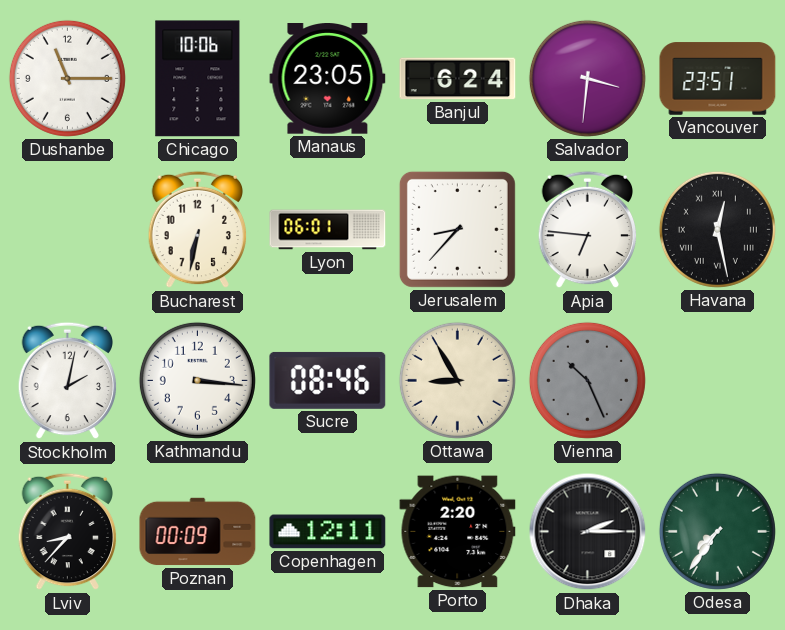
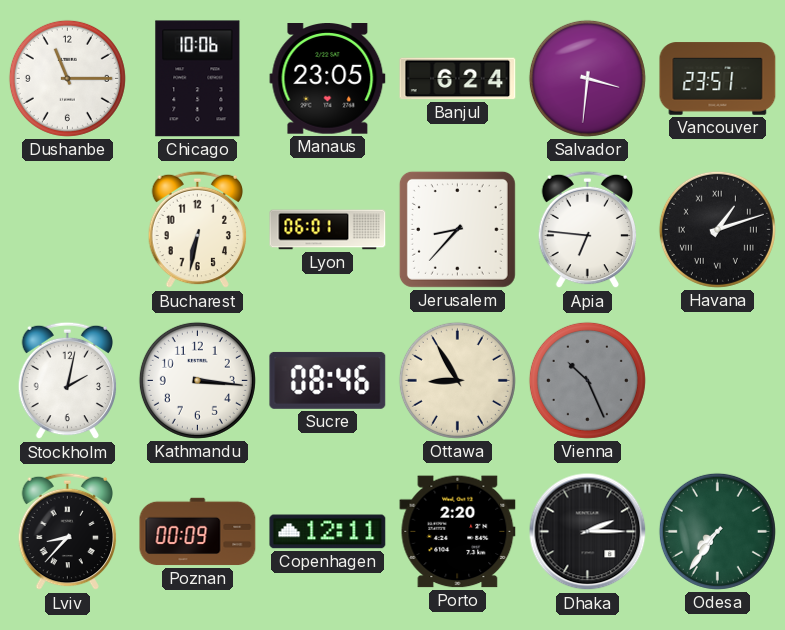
Havana: 12:28 -> 1:12
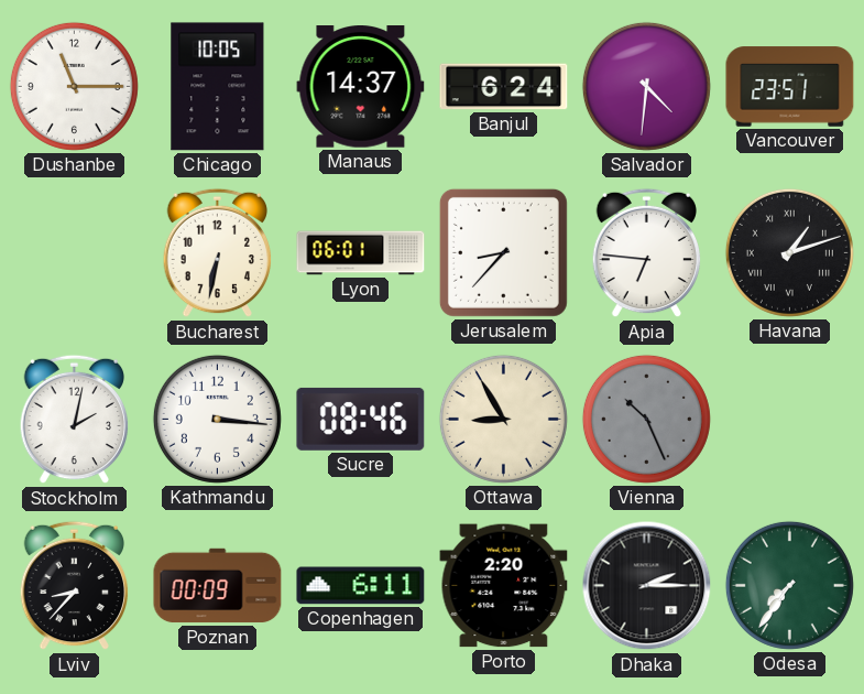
Chicago: 10:06 -> 10:05
Manaus: 23:05 -> 14:37
Salvador: 3:31 -> 4:31
Copenhagen: 12:11 -> 6:11
